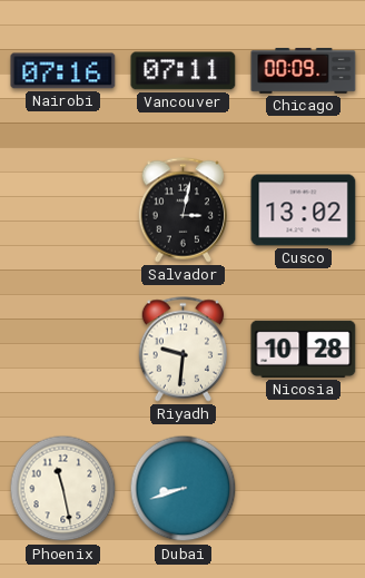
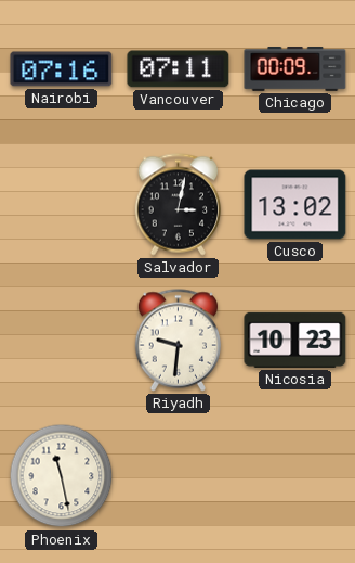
Nicosia: 10:28 -> 10:23
Dubai: 8:42 -> none
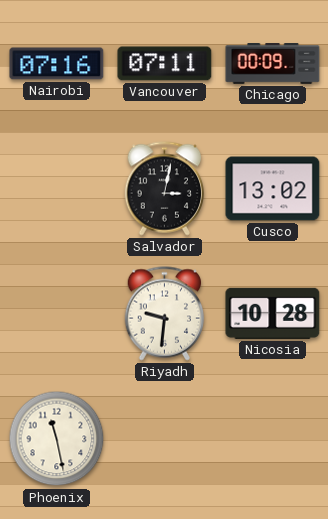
Nicosia: 10:23 -> 10:28
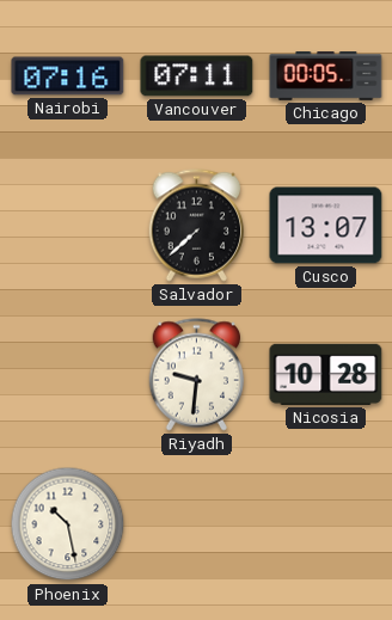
Chicago: 00:09 -> 00:05
Salvador: 3:02 -> 7:38
Cusco: 13:02 -> 13:07
Phoenix: 11:28 -> 10:28
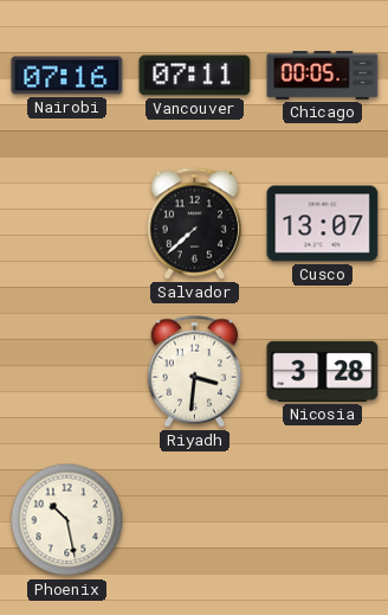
Riyadh: 9:31 -> 3:31
Nicosia: 10:28 -> 3:28
